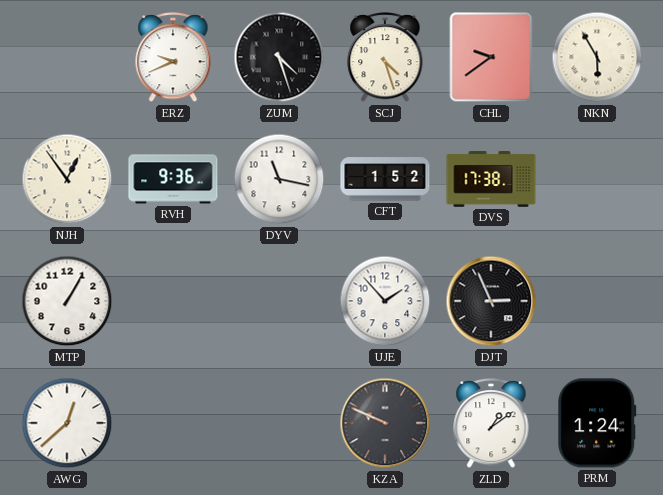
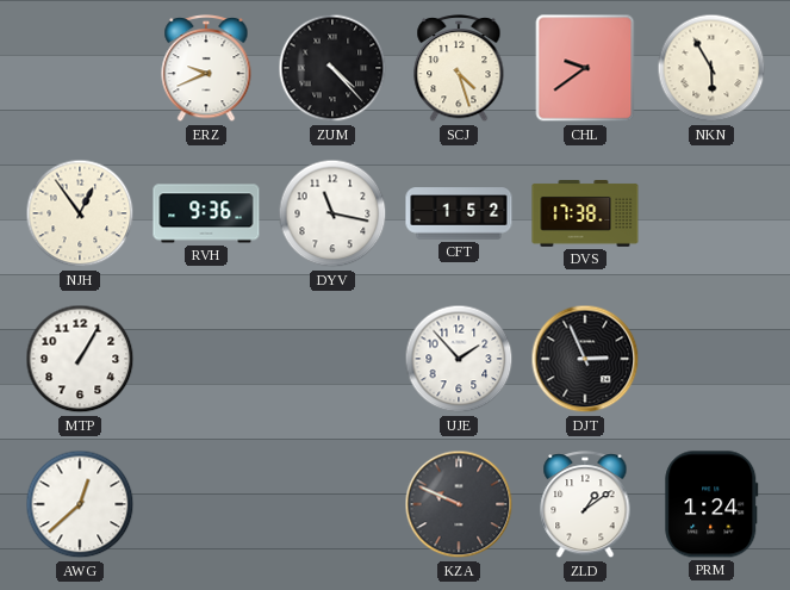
ZUM: 4:27 -> 4:23
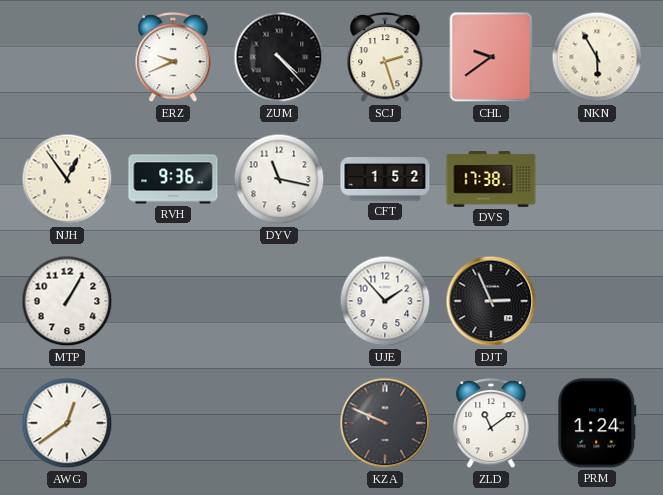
SCJ: 4:27 -> 2:27
AWG: 12:38 -> 12:39
ZLD: 1:09 -> 11:09
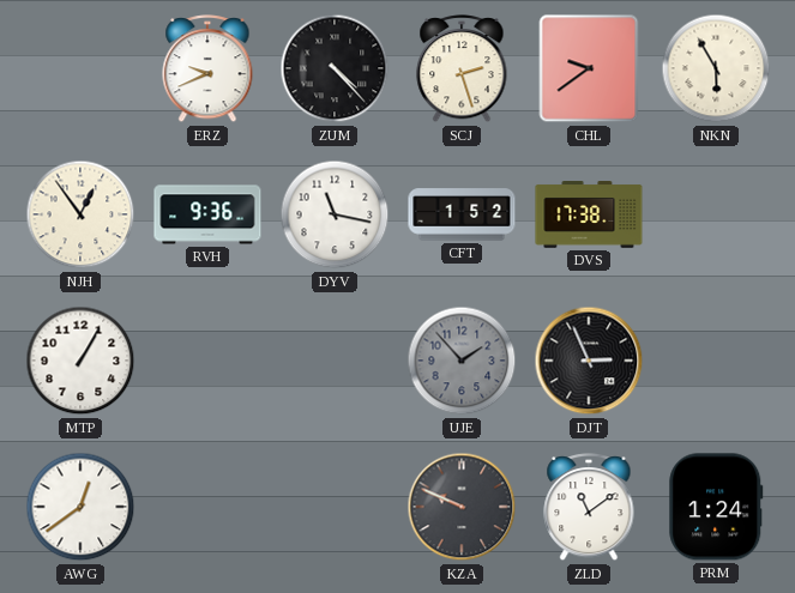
UJE dial: white -> grey
